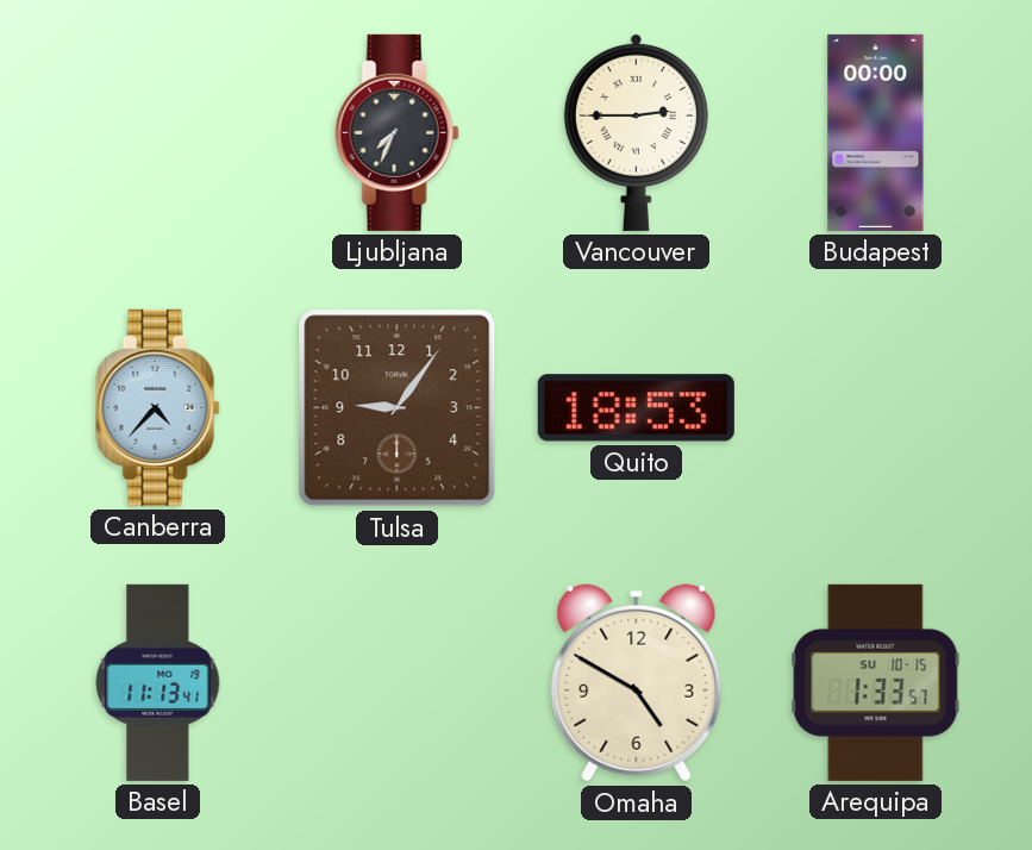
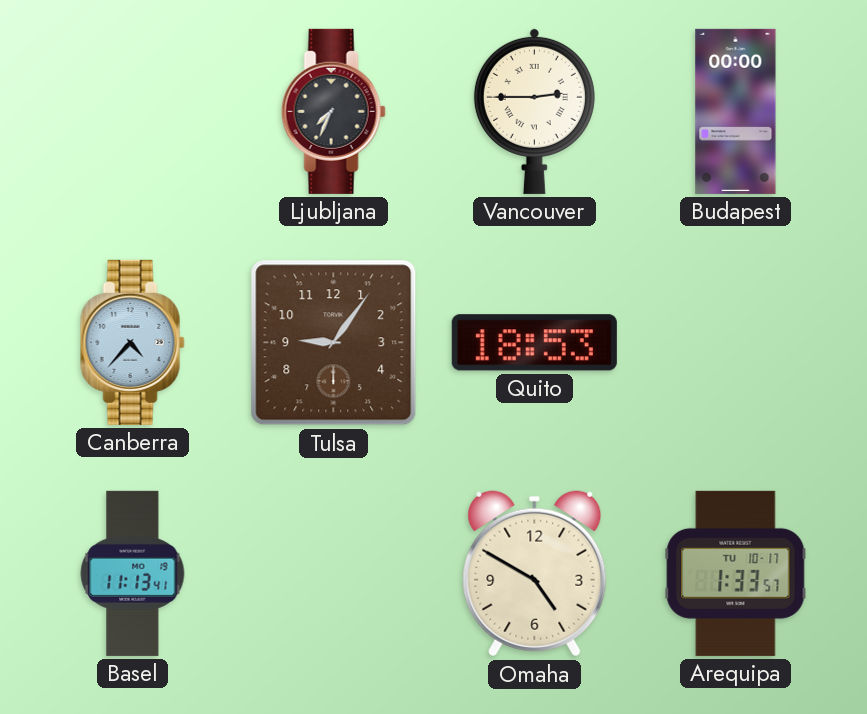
Arequipa date: SU 10-15 -> TU 10-17
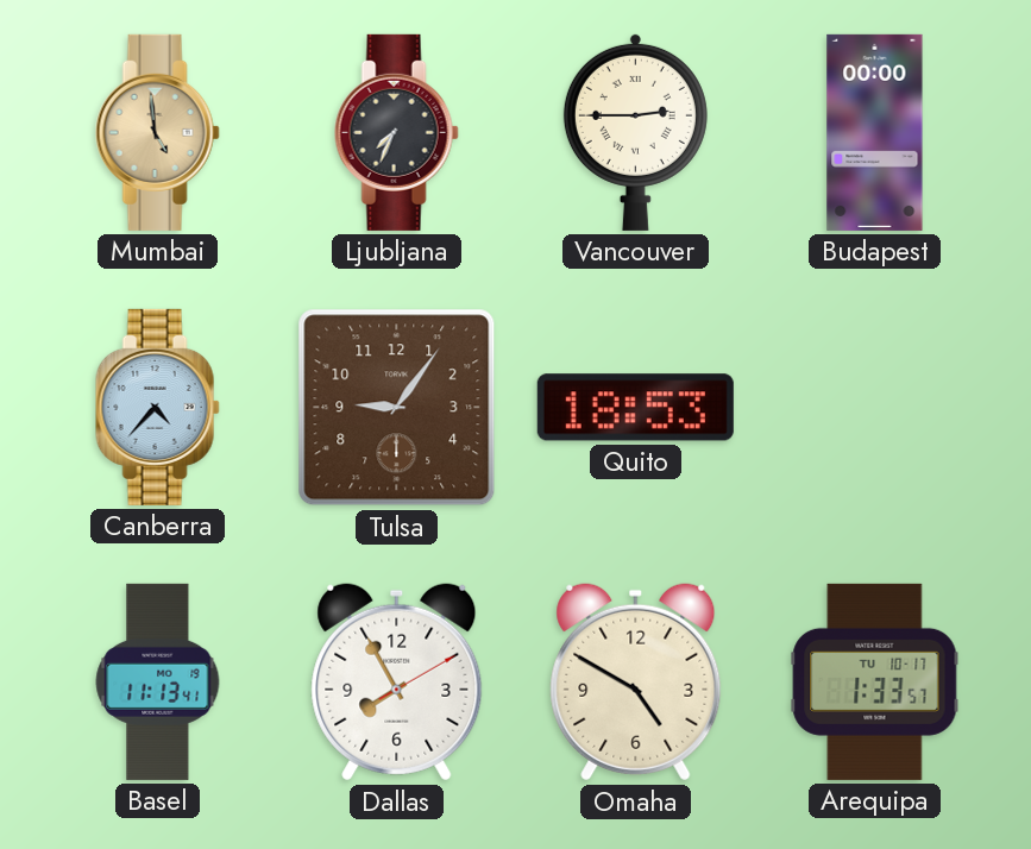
Mumbai: none -> 4:59
Dallas: none -> 7:55
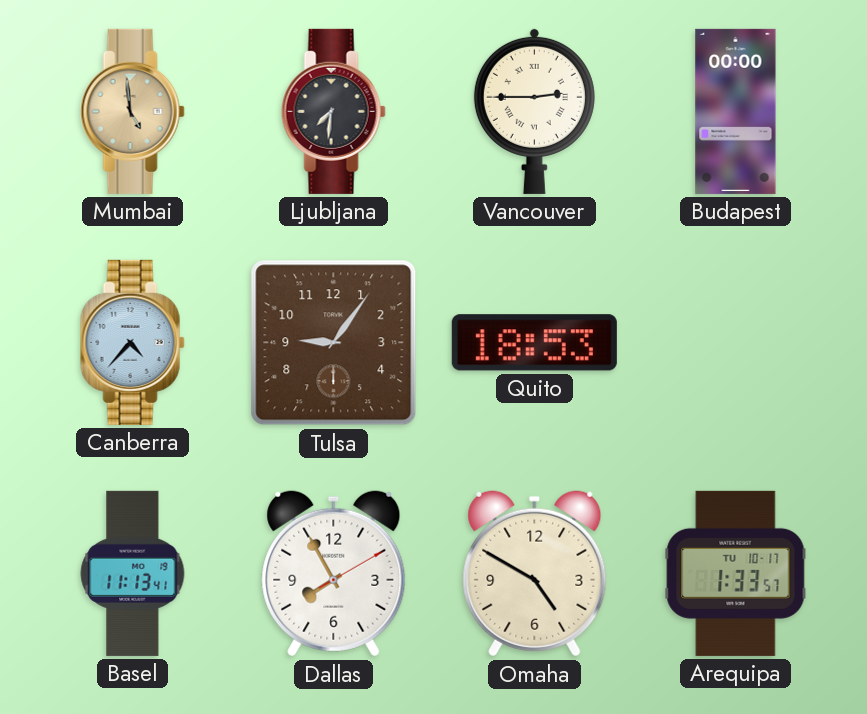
Ljubljana: 7:34 -> 7:31
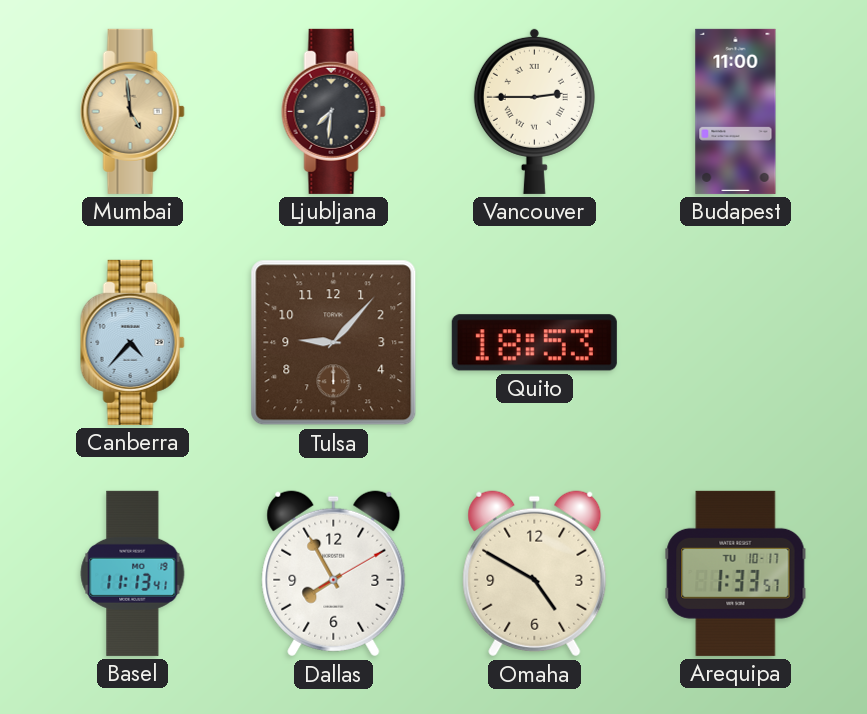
Budapest: 00:00 -> 11:00
Tulsa: 9:06 -> 9:07
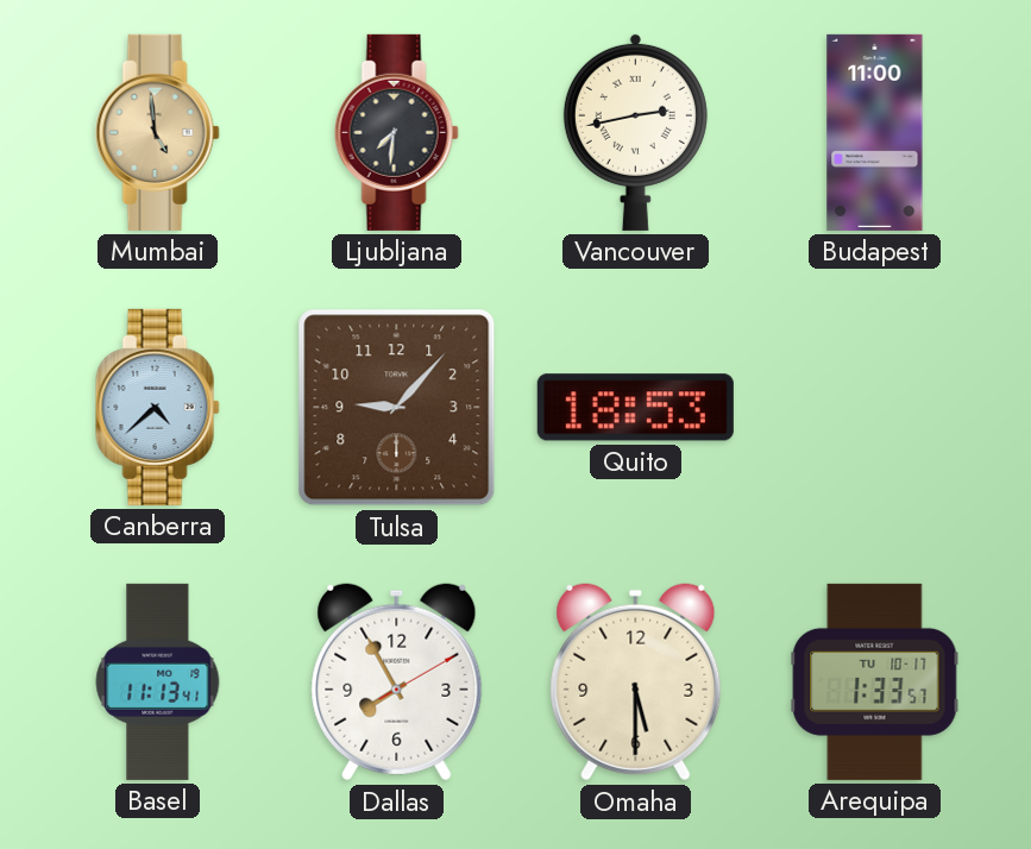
Vancouver: 2:45 -> 2:43
Canberra: 4:37 -> 4:38
Omaha: 4:50 -> 5:30
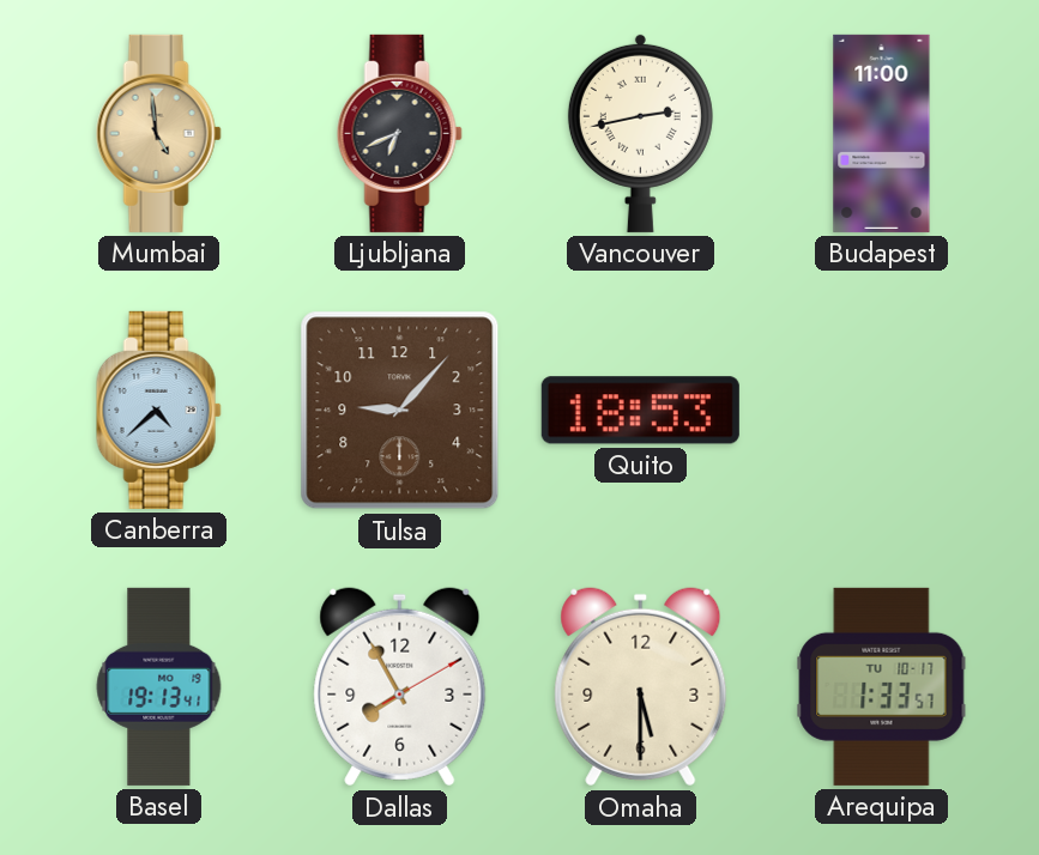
Ljubljana: 7:31 -> 6:41
Basel: 11:13 -> 19:13
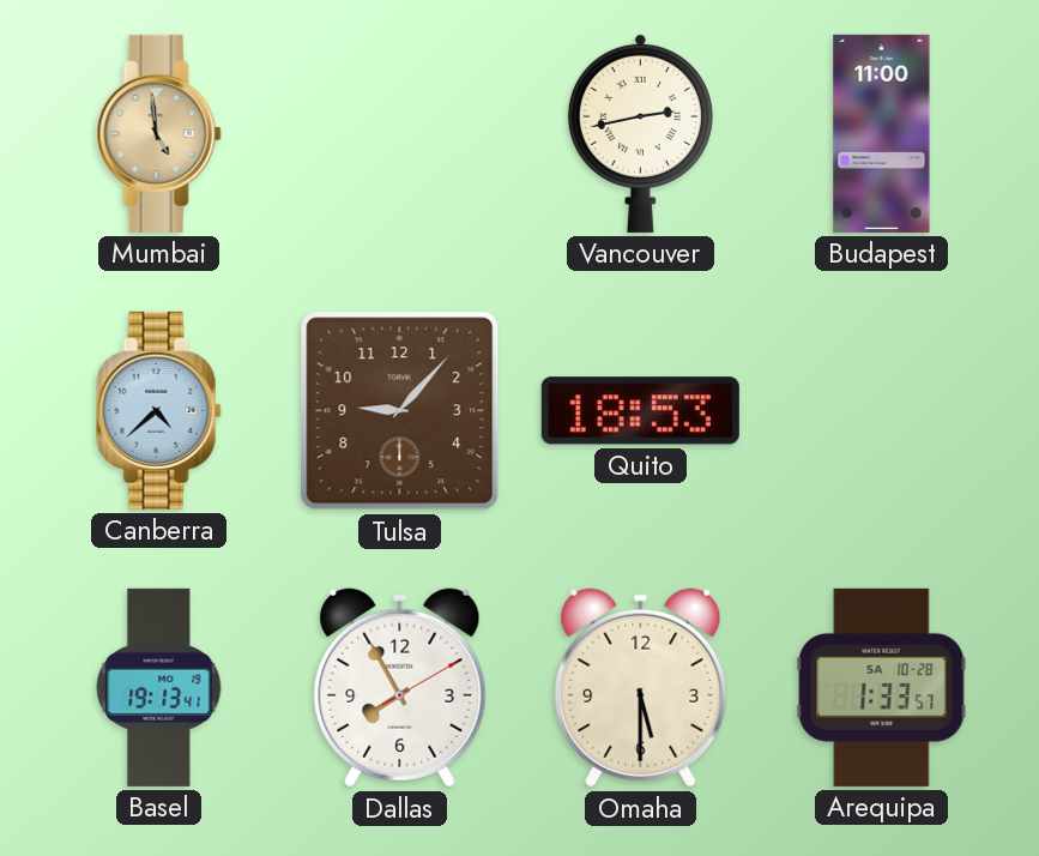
Ljubljana: 6:41 -> none
Arequipa date: TU 10-17 -> SA 10-28
